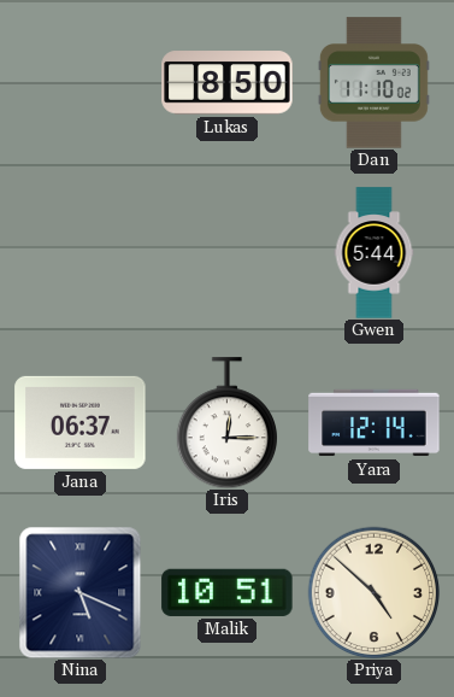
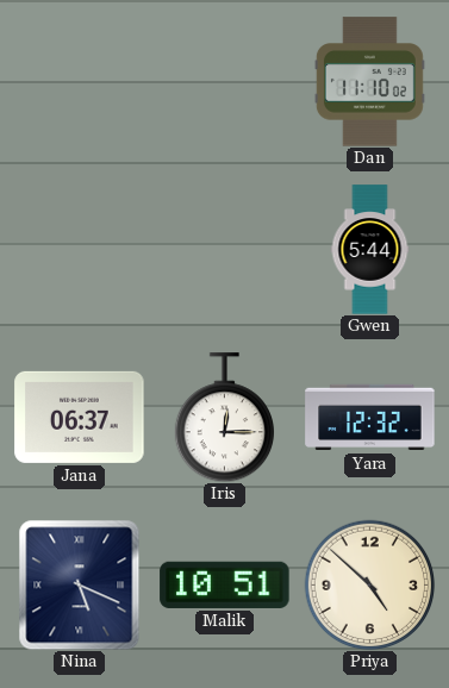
Lukas: 8:50 -> none
Yara: 12:14 -> 12:32
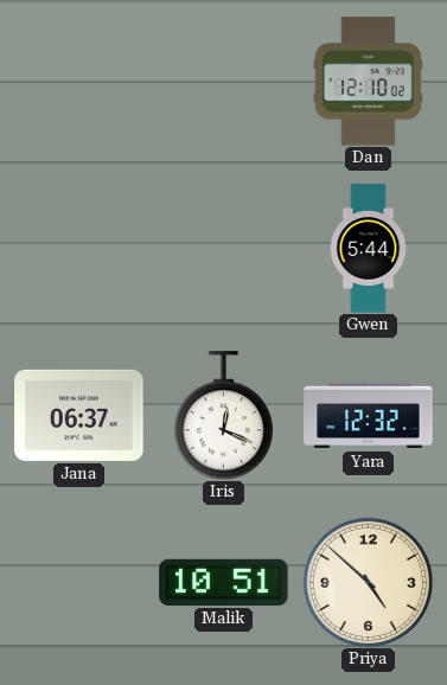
Dan: 11:10 -> 12:10
Iris: 12:15 -> 12:19
Nina: 5:19 -> none
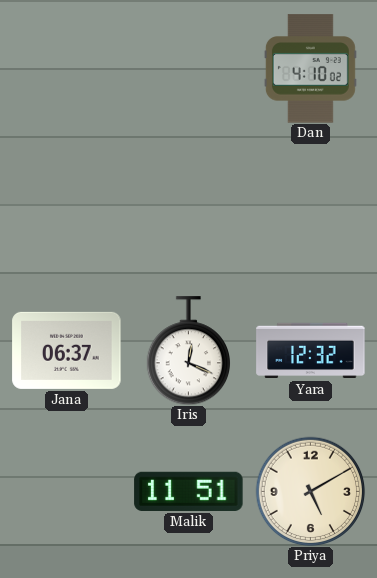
Dan: 12:10 -> 4:10
Gwen: 5:44 -> none
Malik: 10:51 -> 11:51
Priya: 4:52 -> 5:10
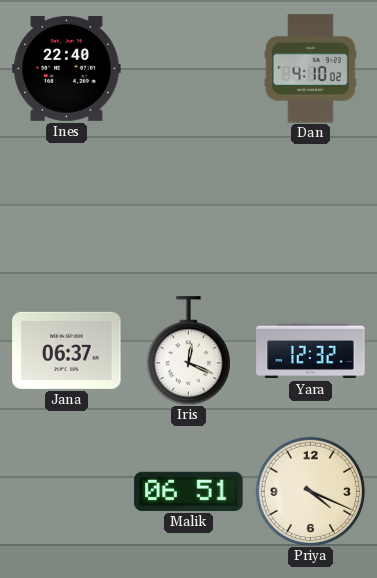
Ines: none -> 22:40
Malik: 11:51 -> 06:51
Priya: 5:10 -> 4:19
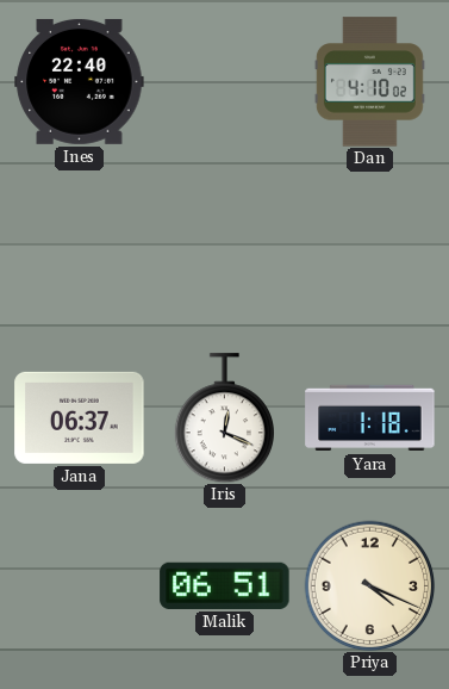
Yara: 12:32 -> 1:18
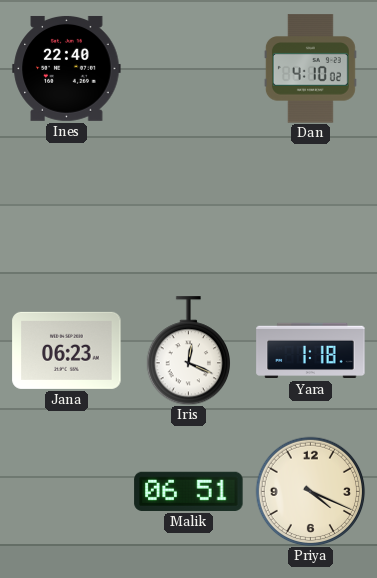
Jana: 06:37 -> 06:23
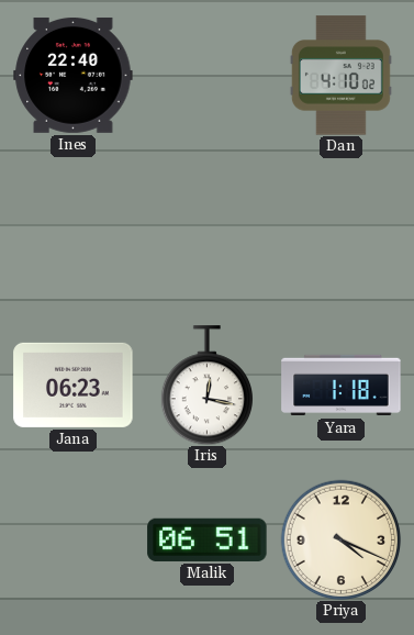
Iris: 12:19 -> 12:17
